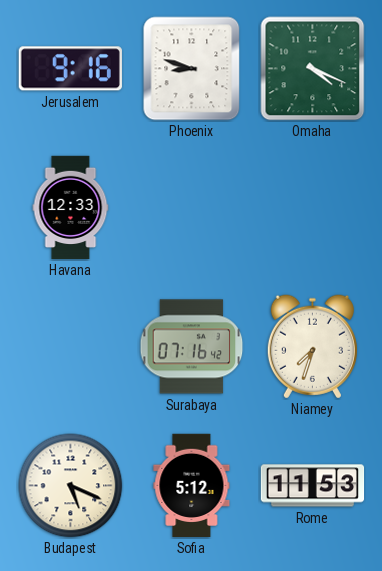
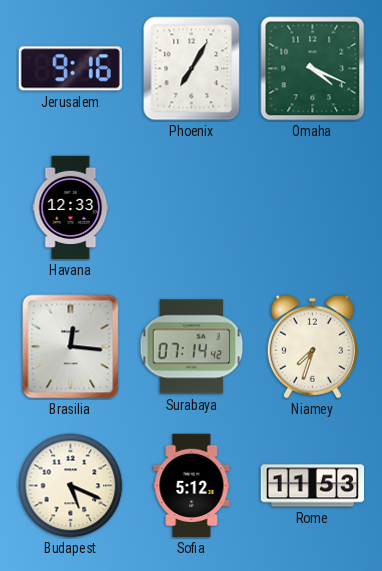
Phoenix: 8:48 -> 7:05
Brasilia: none -> 12:16
Surabaya: 07:16 -> 07:14
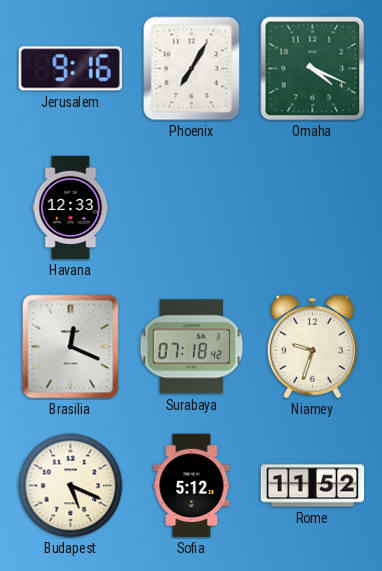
Brasilia: 12:16 -> 12:19
Surabaya: 07:14 -> 07:18
Niamey: 7:33 -> 9:33
Rome: 11:53 -> 11:52
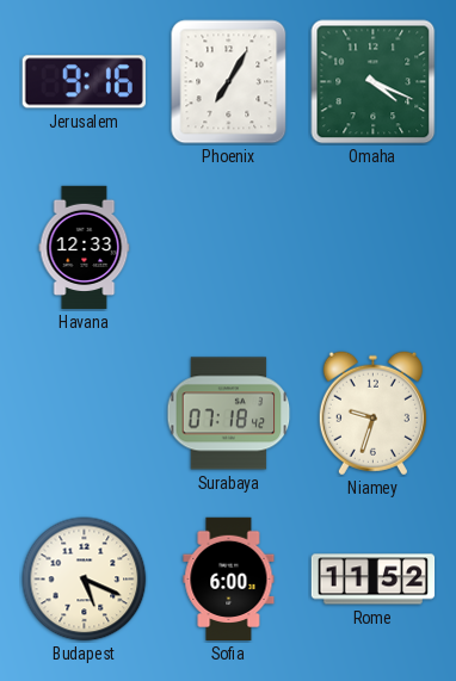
Brasilia: 12:19 -> none
Sofia: 5:12 -> 6:00
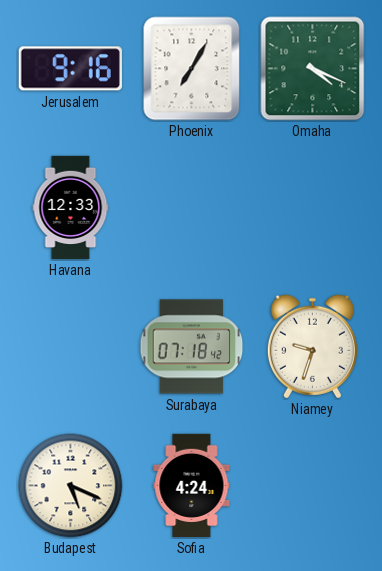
Sofia: 6:00 -> 4:24
Rome: 11:52 -> none
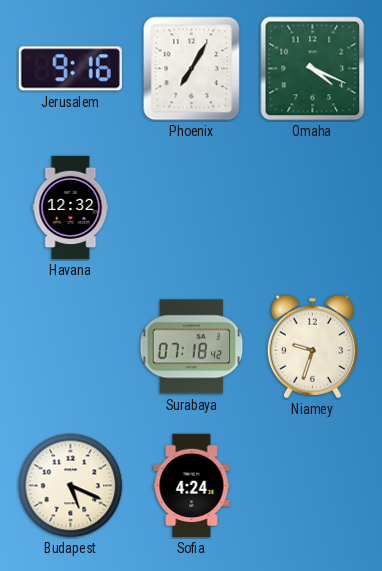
Havana: 12:33 -> 12:32
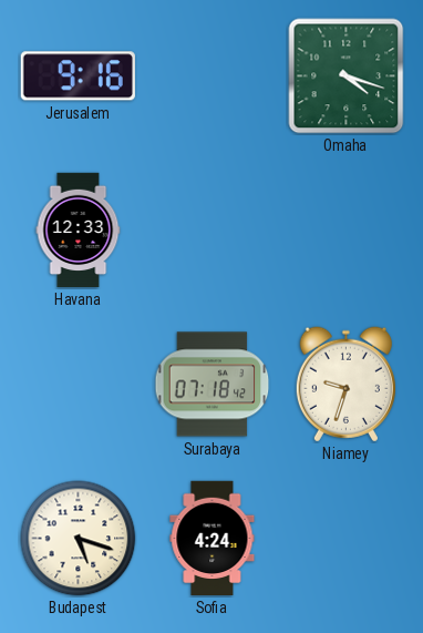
Phoenix: 7:05 -> none
Omaha: 4:19 -> 4:18
Havana: 12:32 -> 12:33
Budapest: 5:19 -> 5:18
